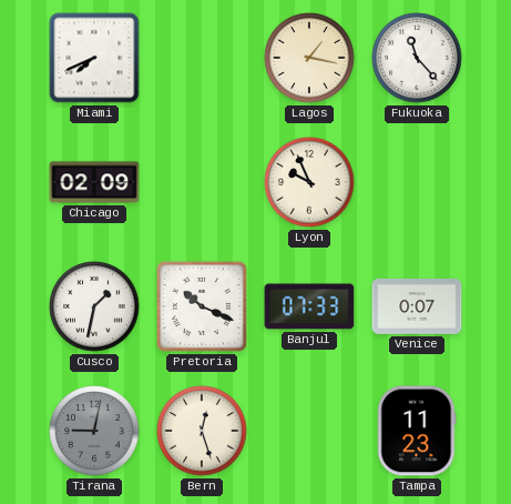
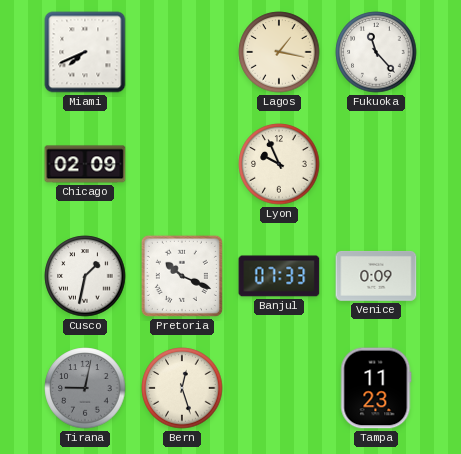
Venice: 0:07 -> 0:09
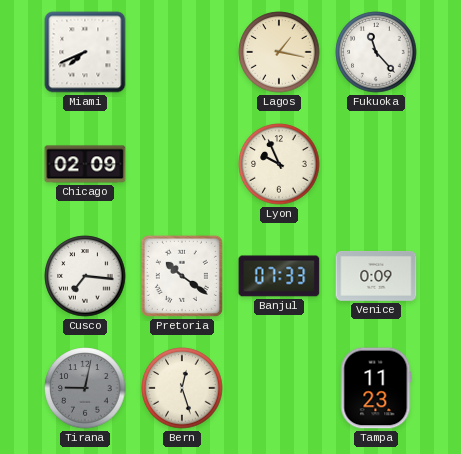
Cusco: 1:32 -> 7:16
Pretoria: 10:19 -> 10:21
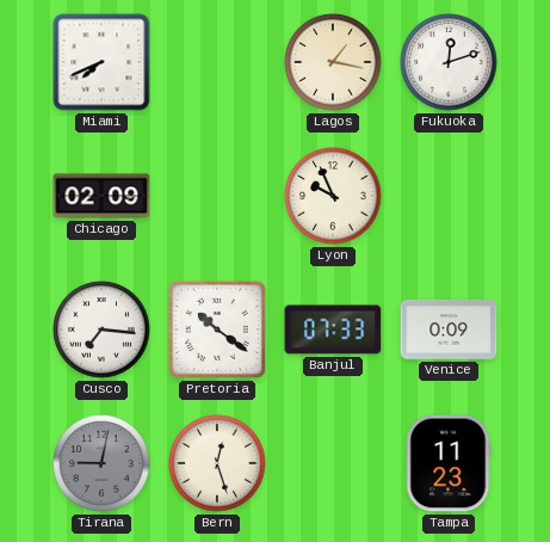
Fukuoka: 11:23 -> 12:12
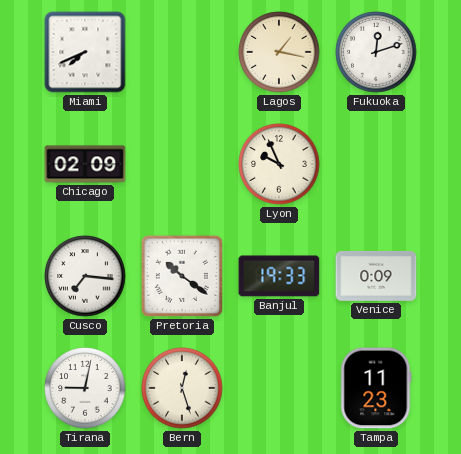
Banjul: 07:33 -> 19:33
Tirana dial: grey -> white
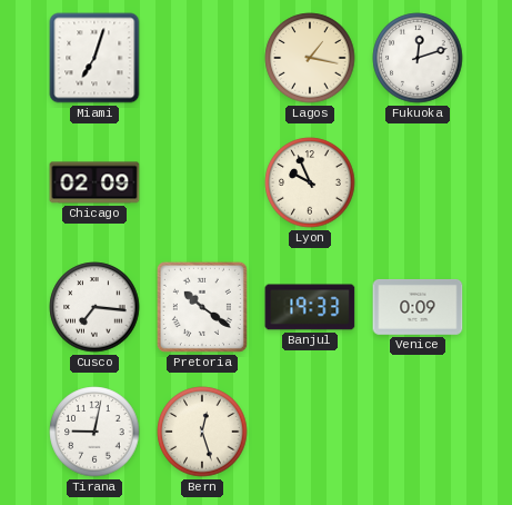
Miami: 7:41 -> 7:03
Tampa: 11:23 -> none
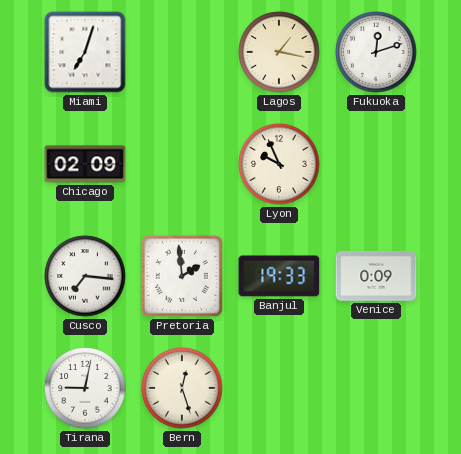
Pretoria: 10:21 -> 1:59
